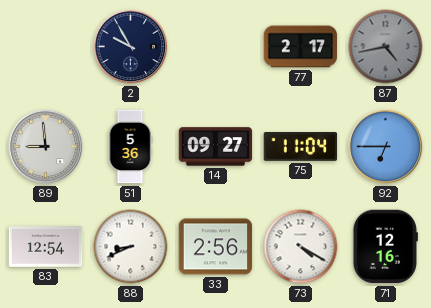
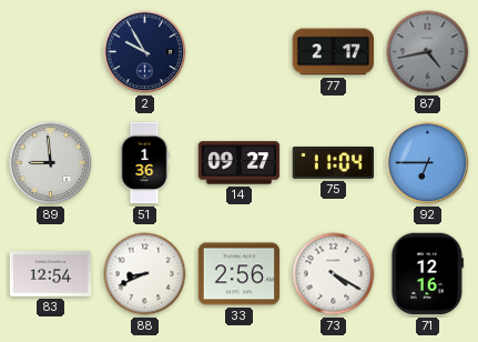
51: 5:36 -> 1:36
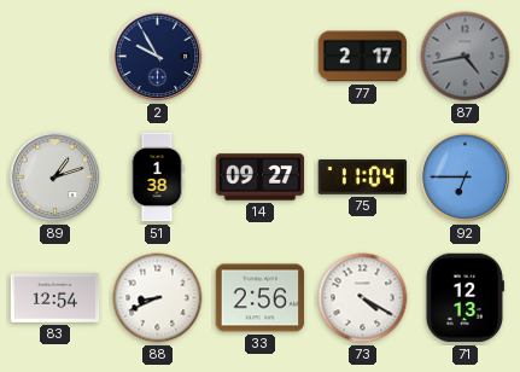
89: 8:59 -> 1:12
51: 1:36 -> 1:38
71: 12:16 -> 12:13
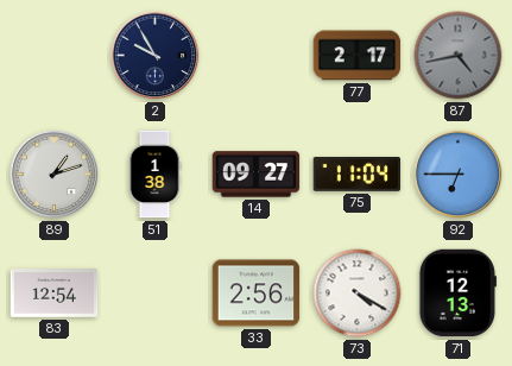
88: 8:41 -> none
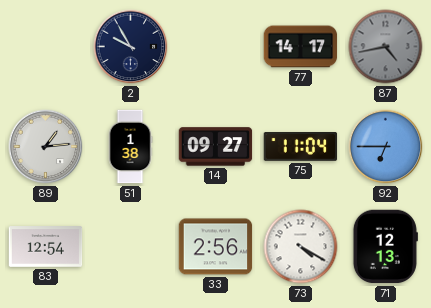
77: 2:17 -> 14:17
89: 1:12 -> 1:14
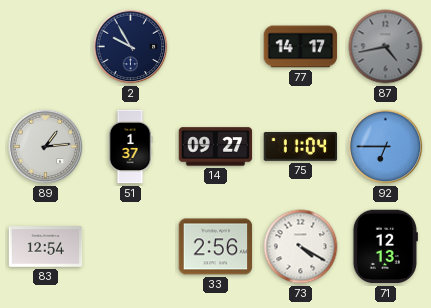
51: 1:38 -> 1:37
